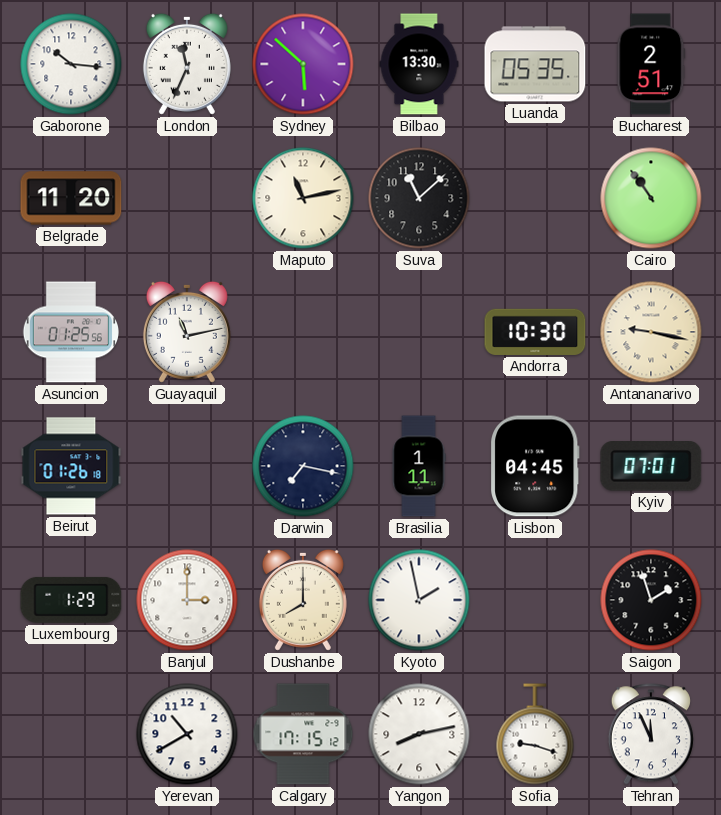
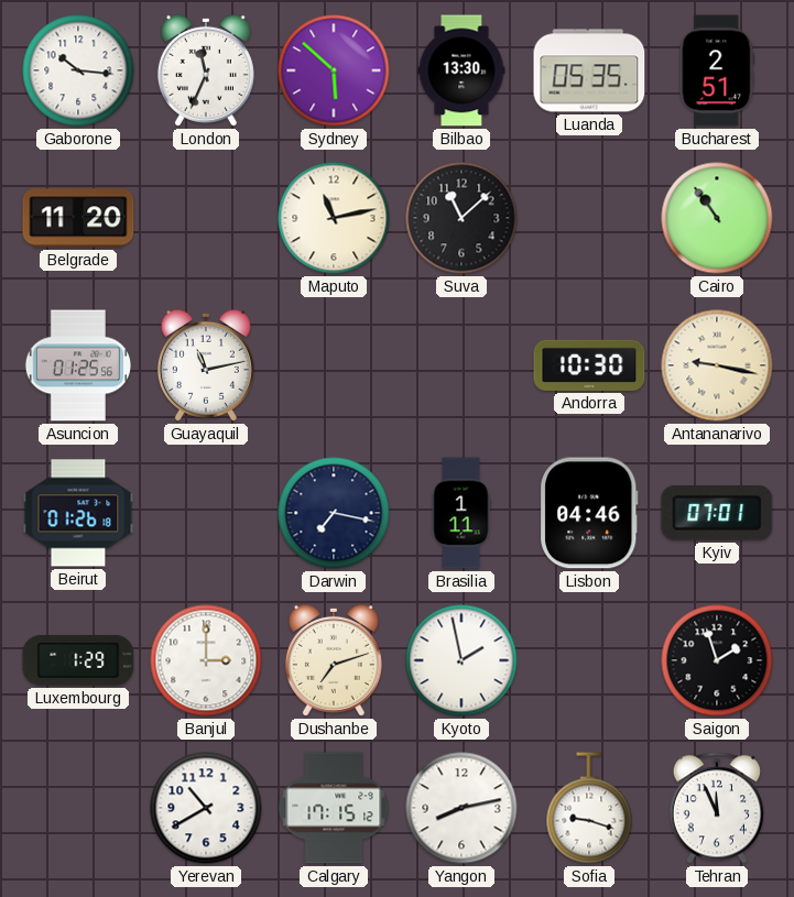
Lisbon: 04:45 -> 04:46
Dushanbe: 8:00 -> 7:12
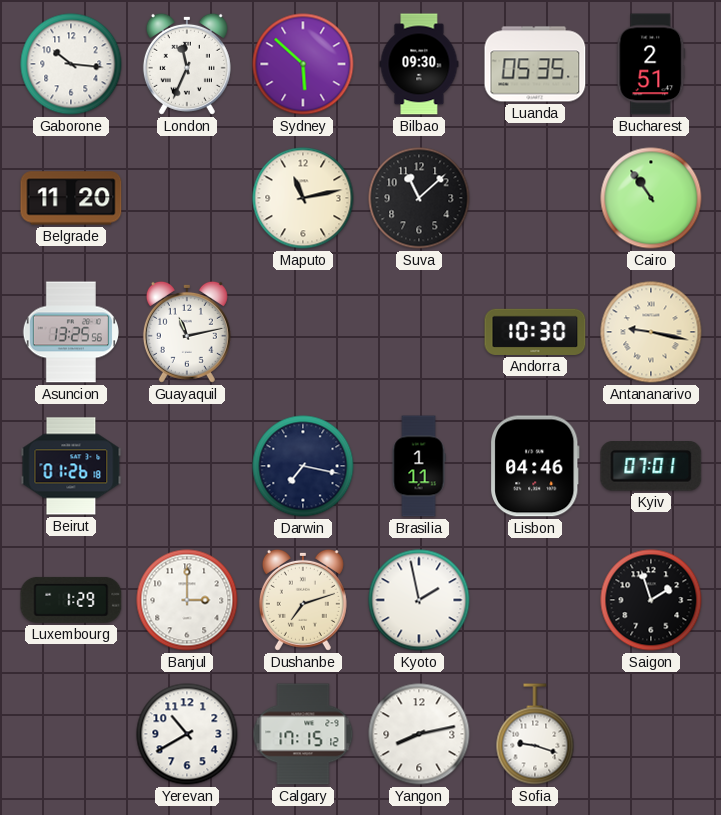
Bilbao: 13:30 -> 09:30
Asuncion: 01:25 -> 13:25
Tehran: 11:56 -> none
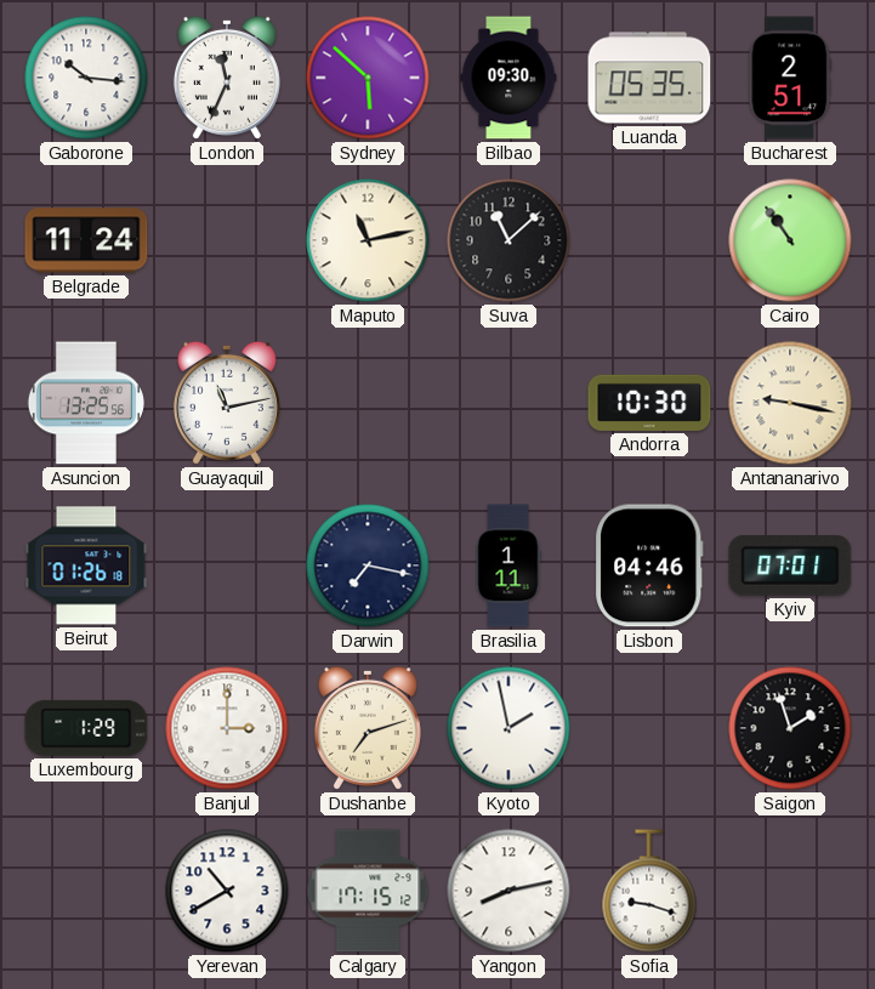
Belgrade: 11:20 -> 11:24
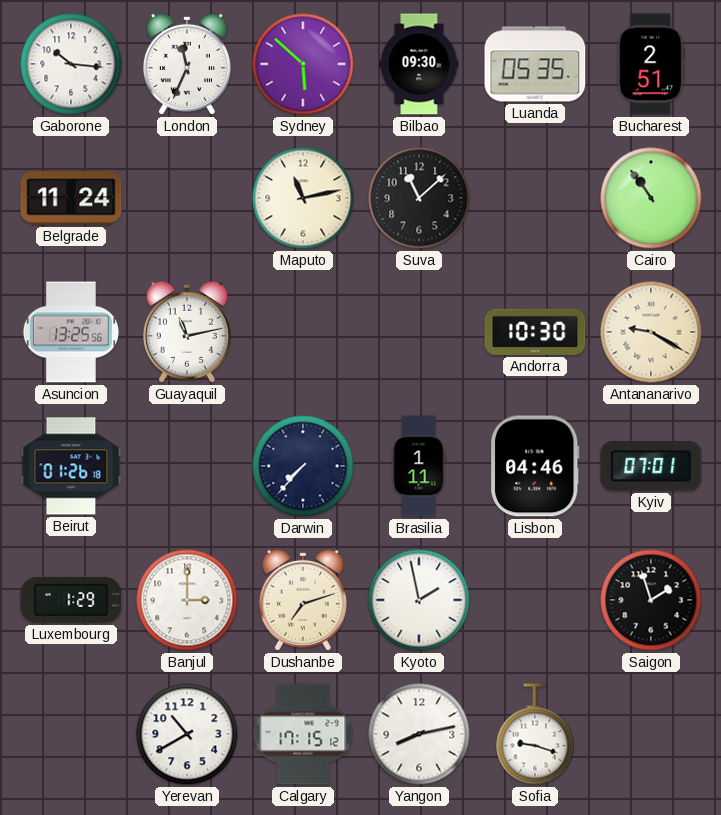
Antananarivo: 9:17 -> 9:20
Darwin: 7:17 -> 7:37
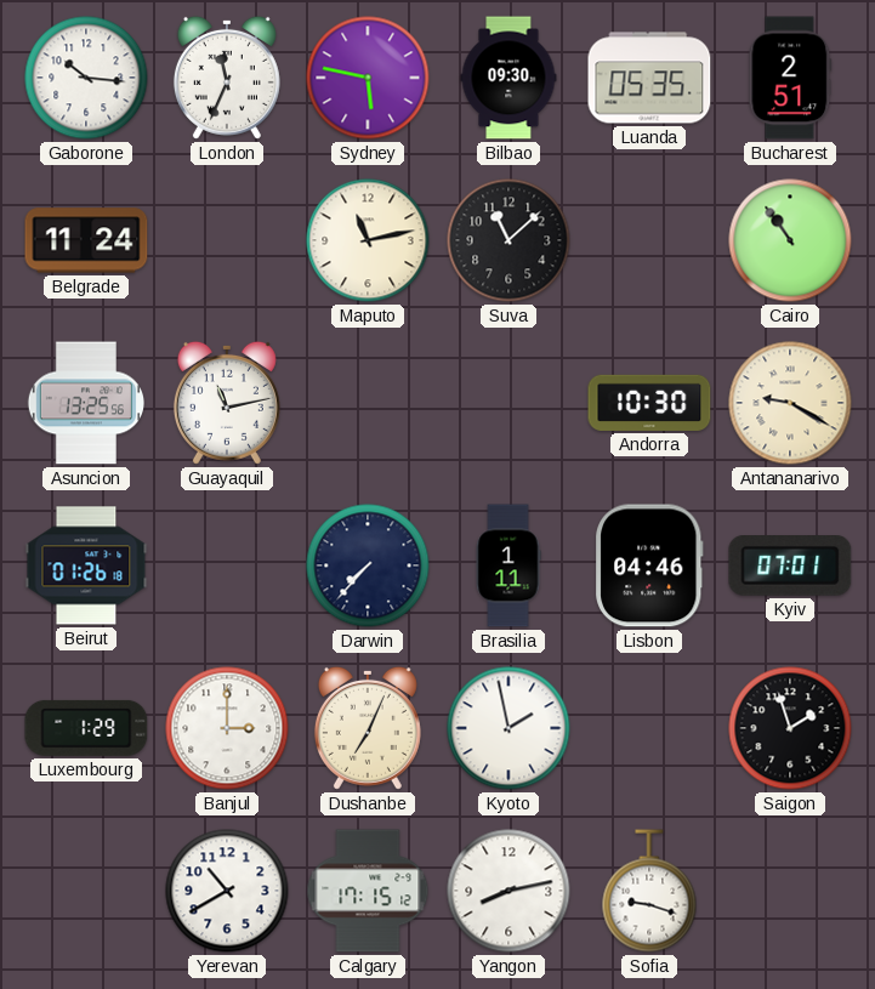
Sydney: 5:52 -> 5:47
Dushanbe: 7:12 -> 7:04
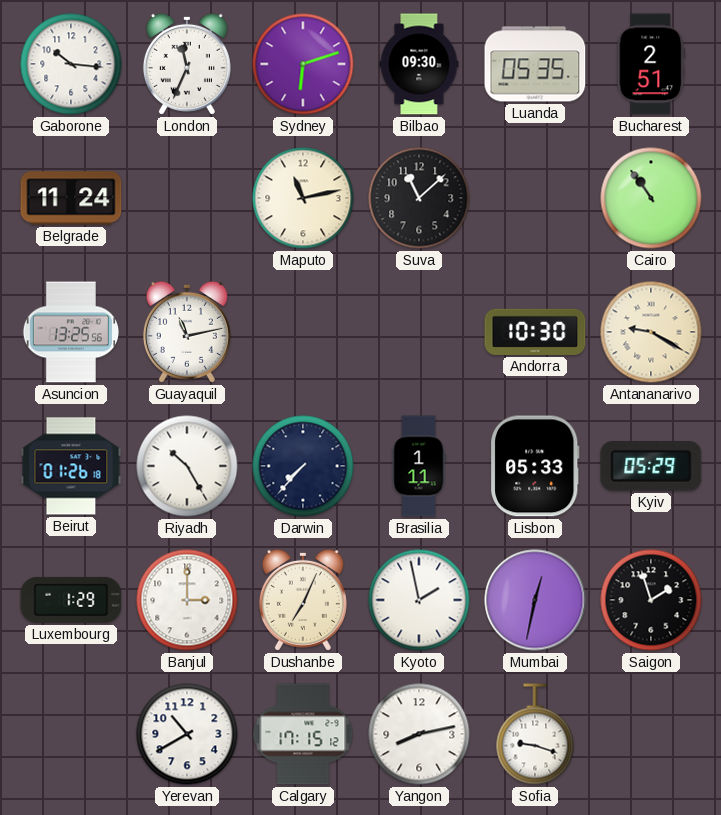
Sydney: 5:47 -> 6:12
Riyadh: none -> 10:25
Lisbon: 04:46 -> 05:33
Kyiv: 07:01 -> 05:29
Mumbai: none -> 12:32
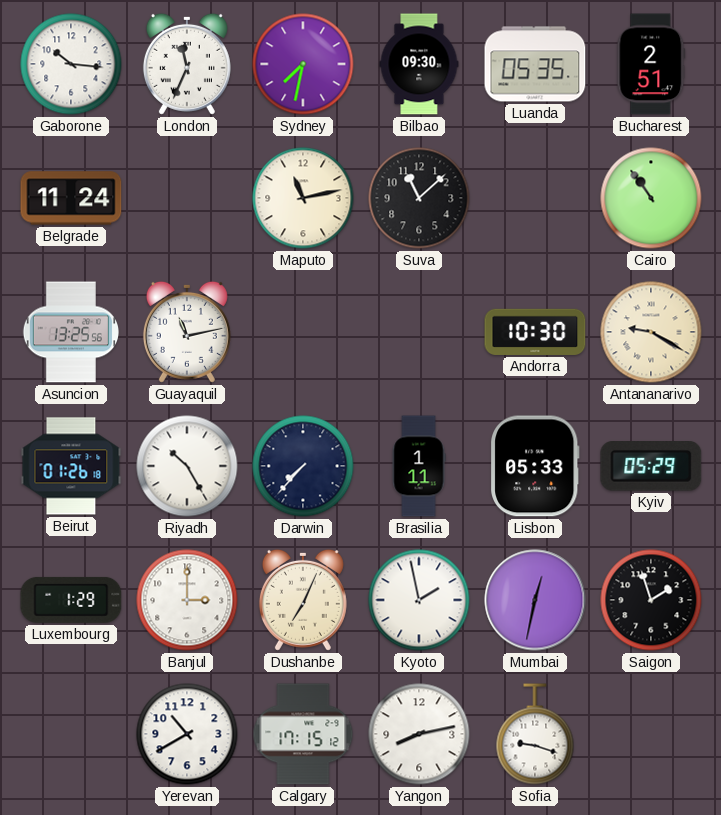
Sydney: 6:12 -> 7:32
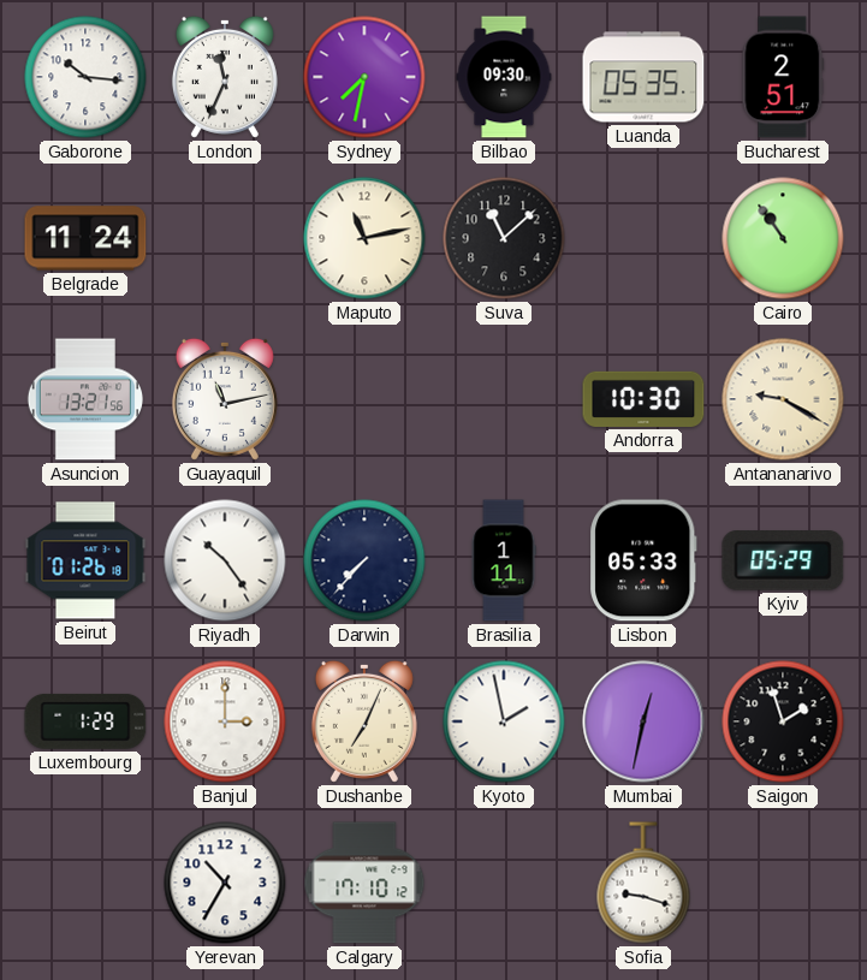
Asuncion: 13:25 -> 13:21
Riyadh: 10:25 -> 10:24
Yerevan: 10:40 -> 10:35
Calgary: 17:15 -> 17:10
Yangon: 8:13 -> none
